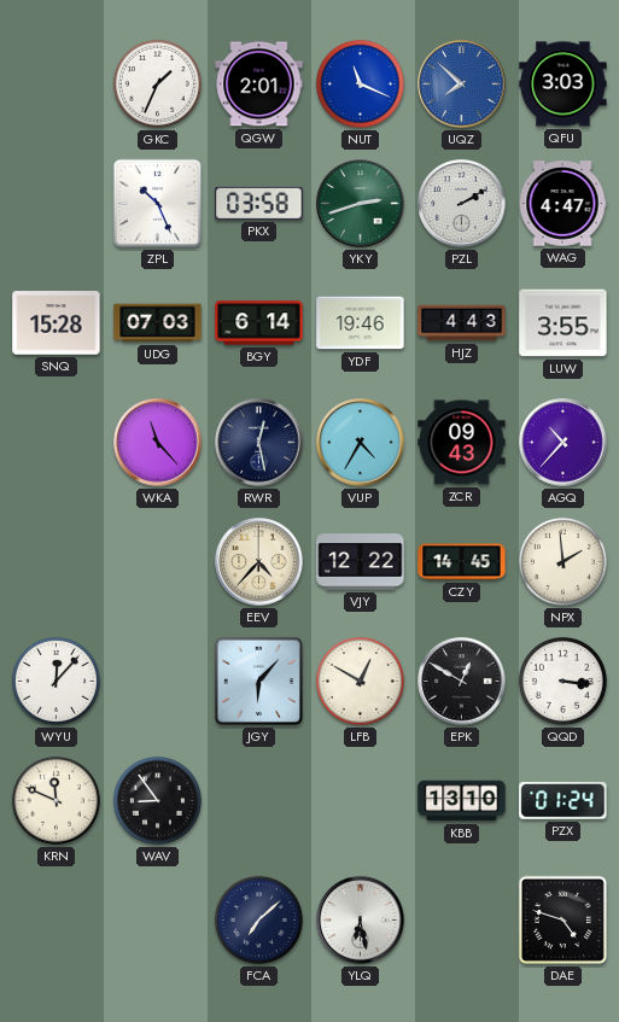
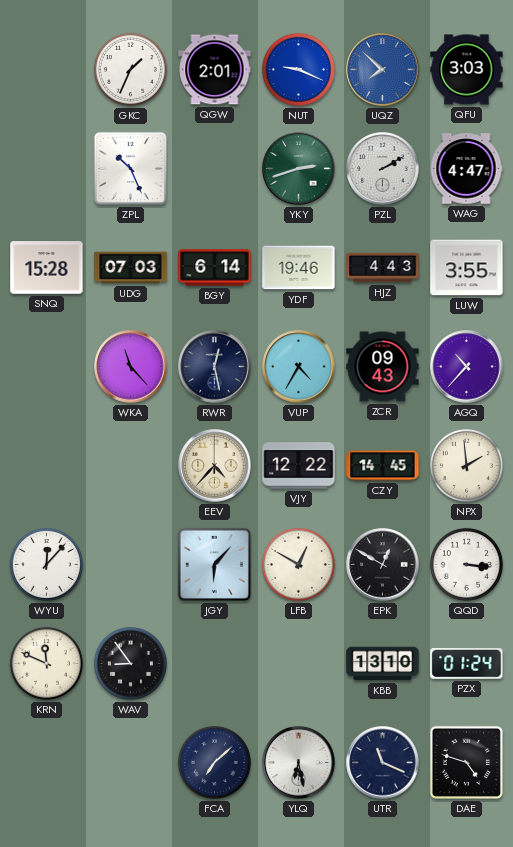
NUT: 11:19 -> 9:19
PKX: 03:58 -> none
UTR: none -> 11:19
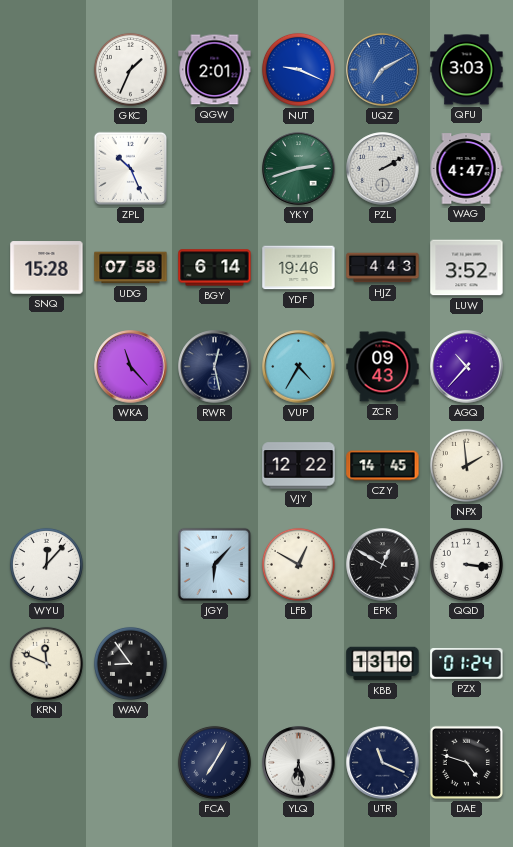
UQZ: 7:52 -> 7:10
UDG: 07:03 -> 07:58
LUW: 3:55 -> 3:52
EEV: 4:37 -> none
FCA: 7:08 -> 7:05
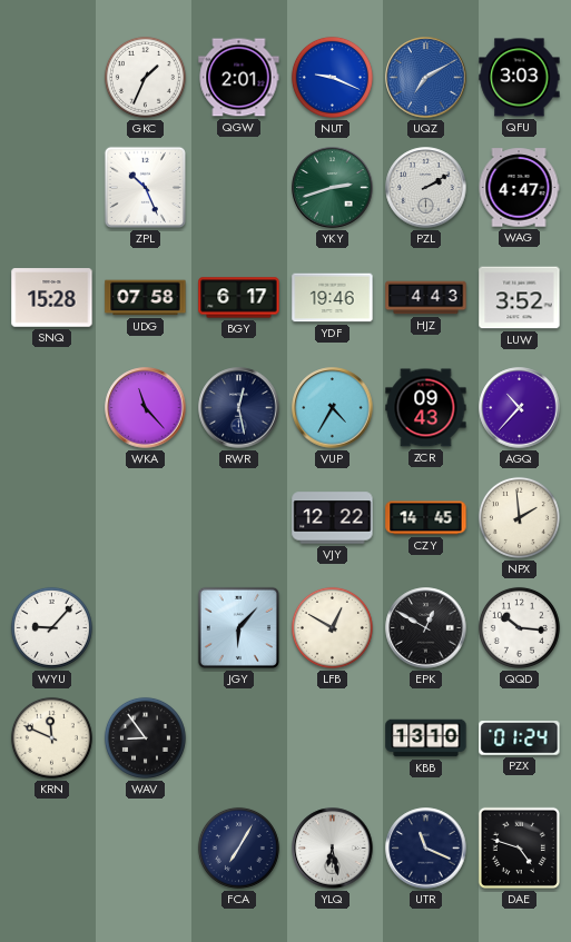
BGY: 6:14 -> 6:17
WYU: 12:07 -> 9:07
QQD: 3:16 -> 10:16
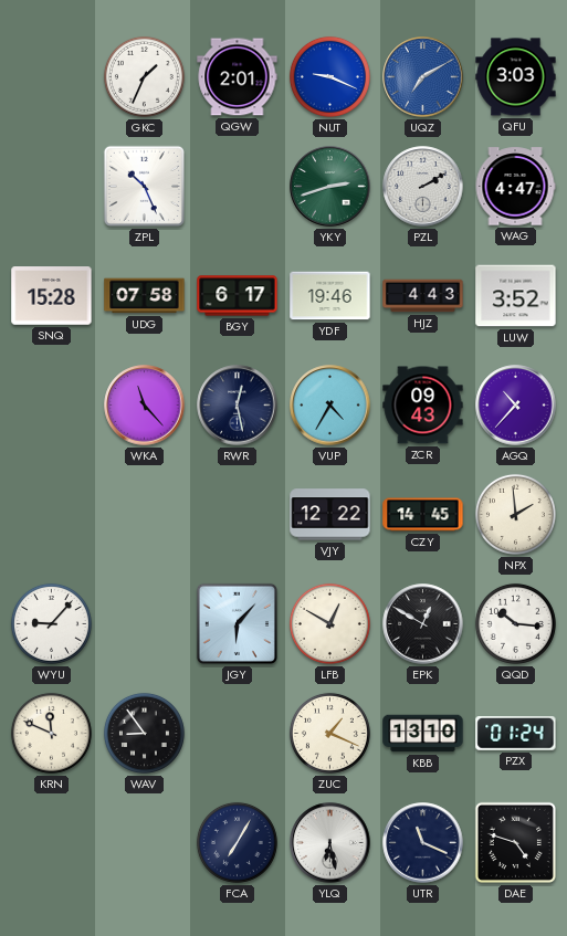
ZUC: none -> 1:19
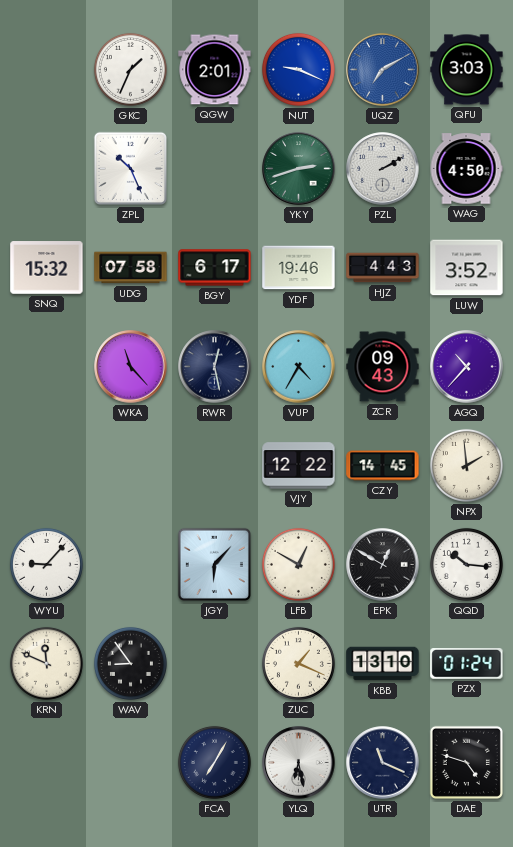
WAG: 4:47 -> 4:50
SNQ: 15:28 -> 15:32
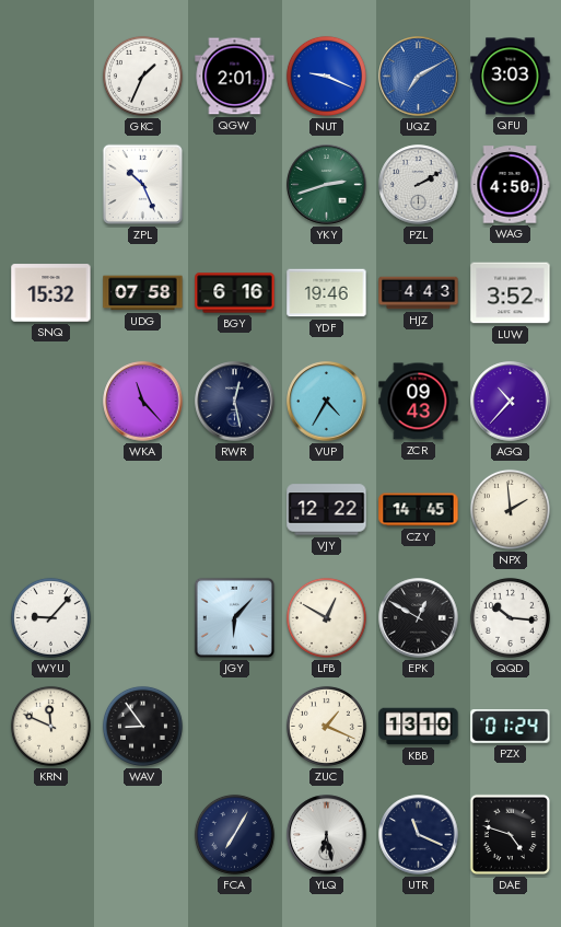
BGY: 6:17 -> 6:16
